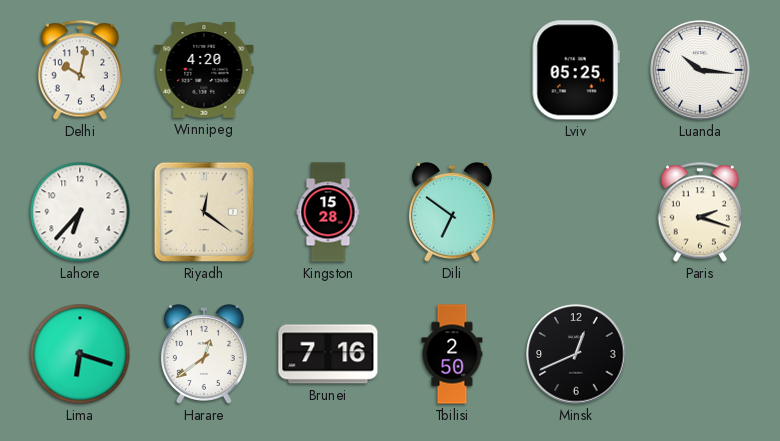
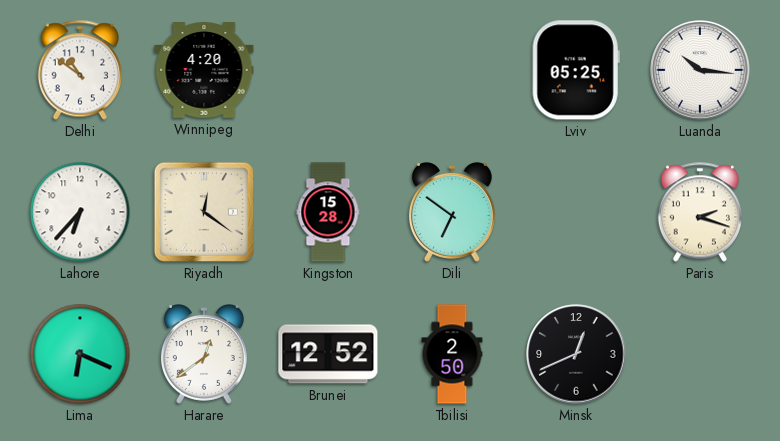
Delhi: 10:02 -> 10:51
Lima: 6:18 -> 6:19
Brunei: 7:16 -> 12:52
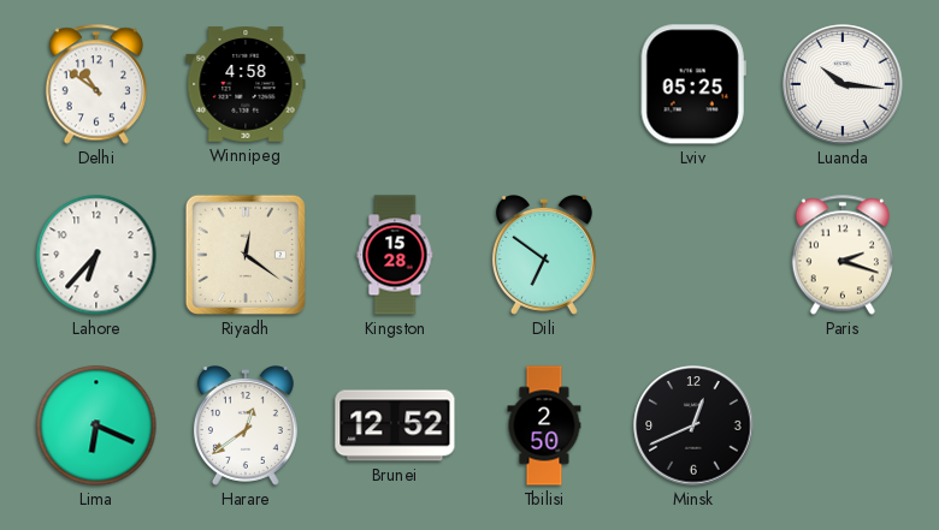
Winnipeg: 4:20 -> 4:58
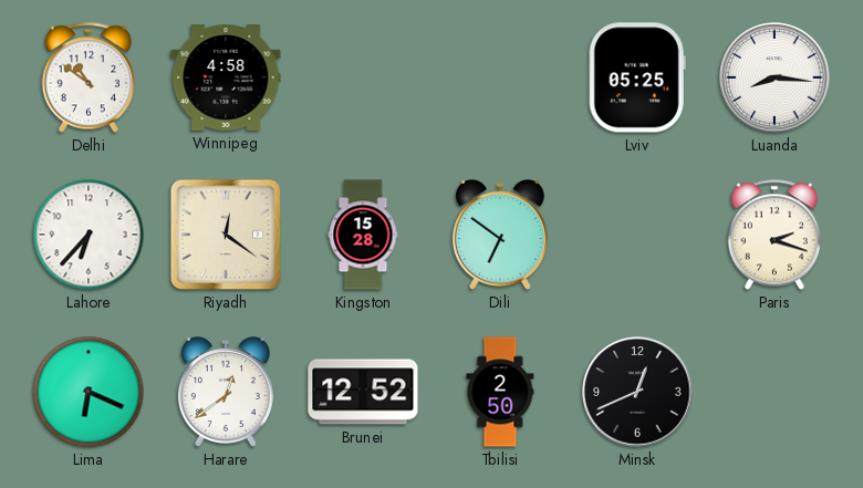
Luanda: 10:16 -> 8:16
